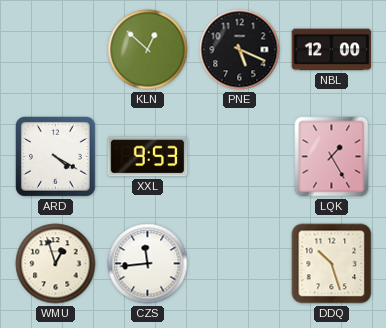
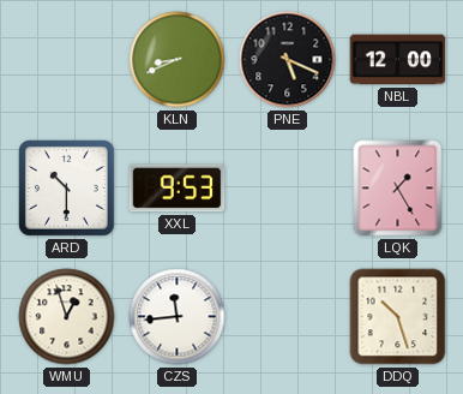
KLN: 12:52 -> 8:41
ARD: 4:20 -> 10:30
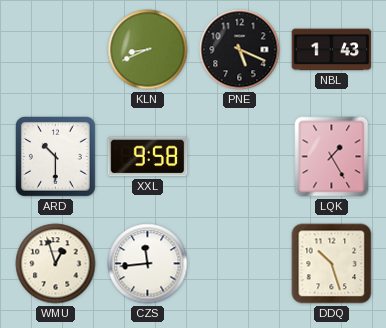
NBL: 12:00 -> 1:43
XXL: 9:53 -> 9:58
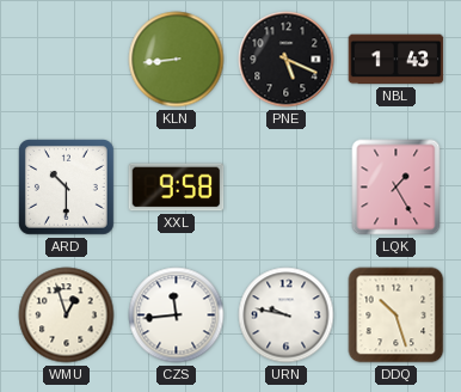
KLN: 8:41 -> 8:44
URN: none -> 9:47
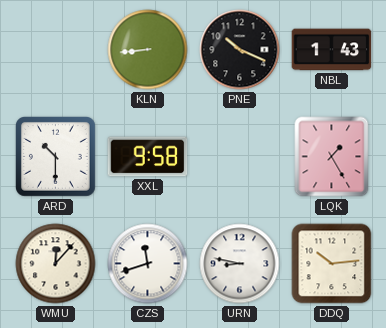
PNE: 5:19 -> 10:19
WMU: 12:57 -> 12:07
CZS: 11:44 -> 11:42
URN: 9:47 -> 8:47
DDQ: 10:27 -> 10:14
